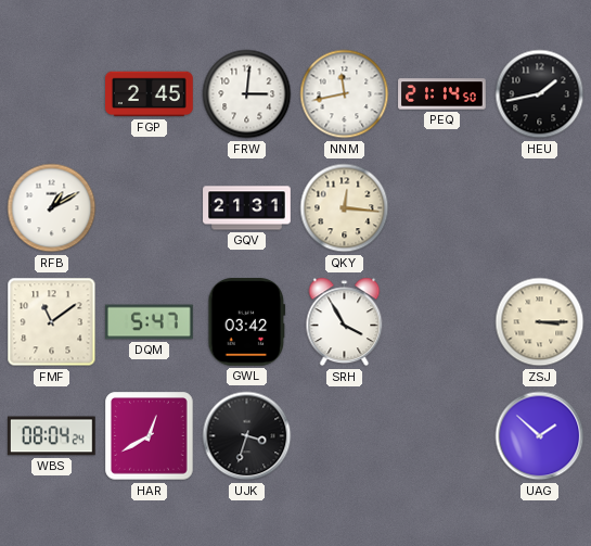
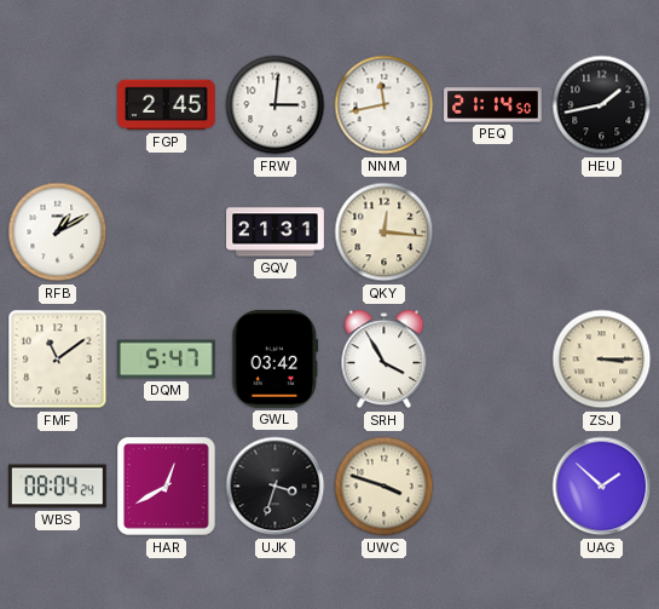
UWC: none -> 3:48
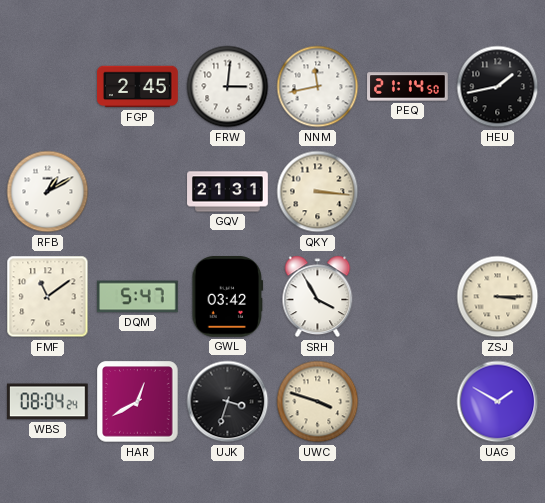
QKY: 12:16 -> 3:16
UAG: 1:52 -> 1:50
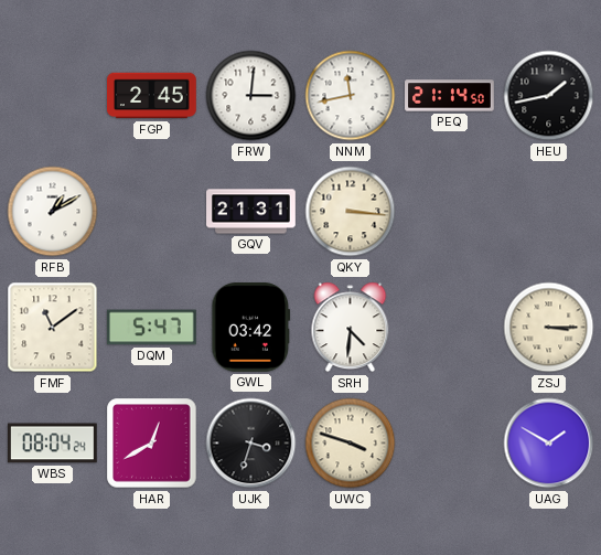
SRH: 3:55 -> 4:31
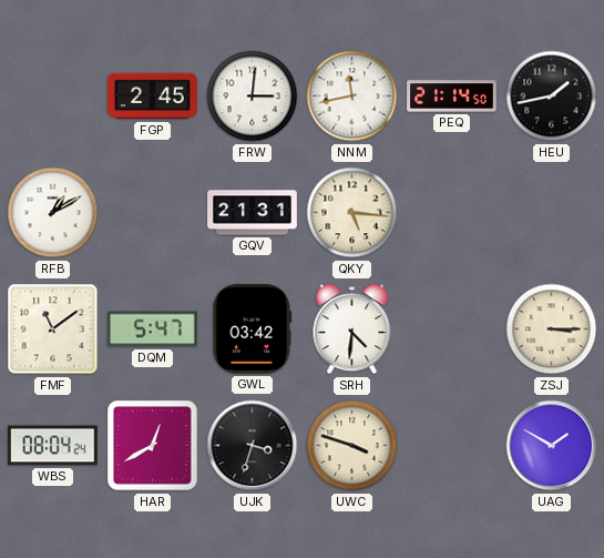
QKY: 3:16 -> 5:16
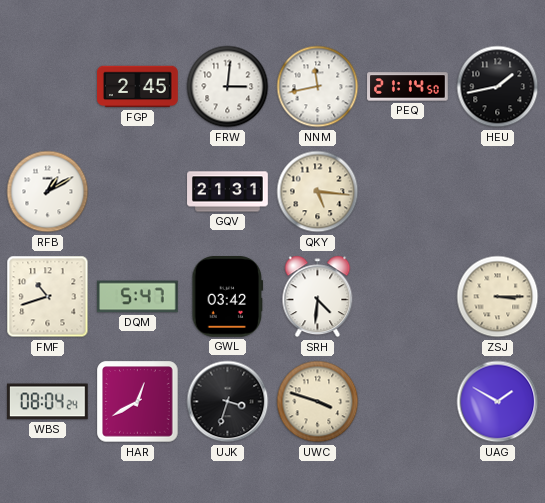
FMF: 11:09 -> 10:42
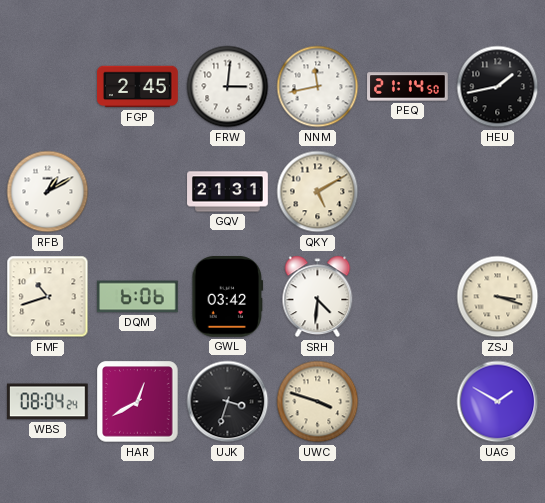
QKY: 5:16 -> 5:10
DQM: 5:47 -> 6:06
ZSJ: 3:15 -> 3:18
